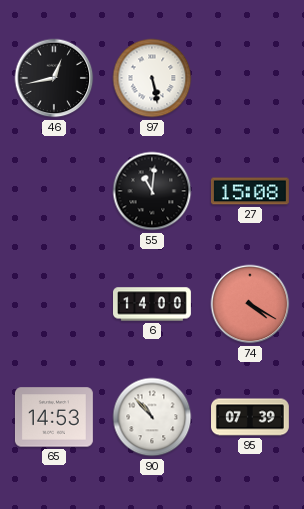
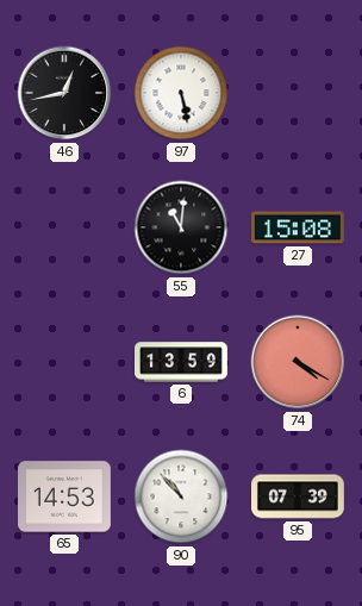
6: 14:00 -> 13:59
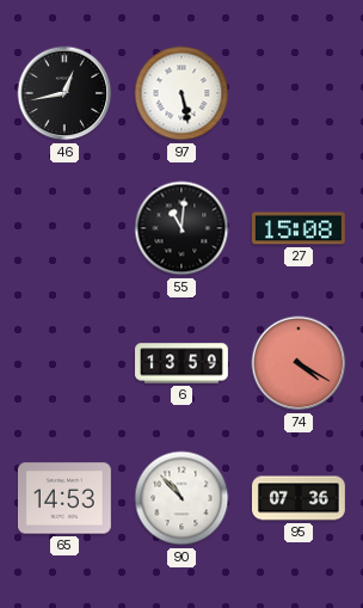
95: 07:39 -> 07:36
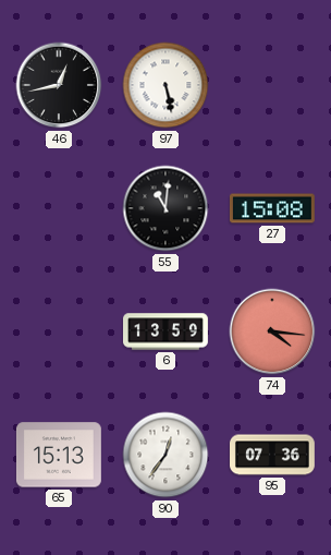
74: 4:20 -> 4:16
65: 14:53 -> 15:13
90: 10:53 -> 12:36
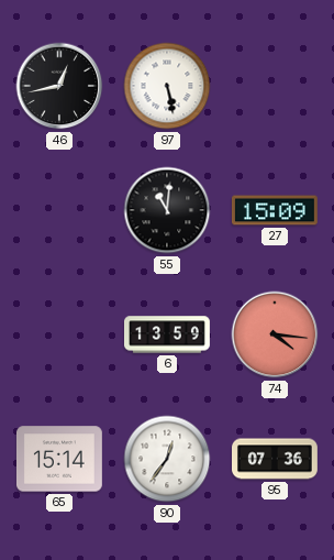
27: 15:08 -> 15:09
65: 15:13 -> 15:14
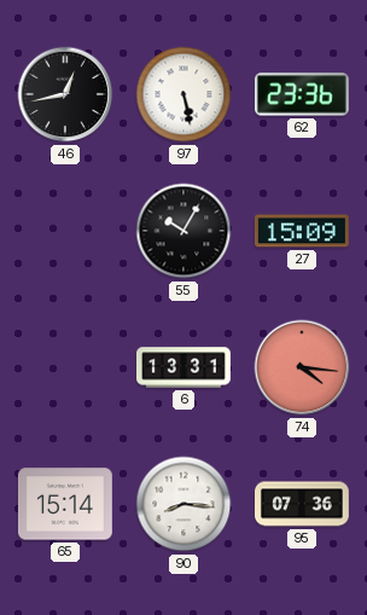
62: none -> 23:36
55: 11:01 -> 10:05
6: 13:59 -> 13:31
90: 12:36 -> 8:16
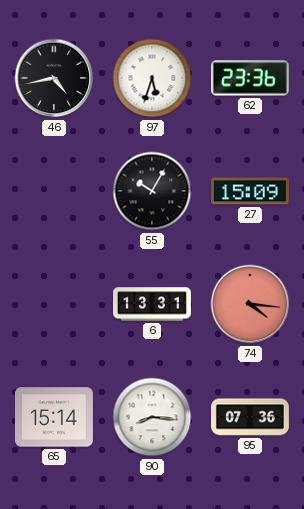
46: 12:43 -> 4:43
97: 5:28 -> 5:33
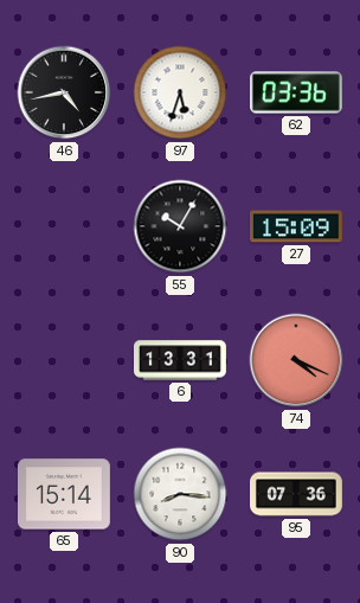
62: 23:36 -> 03:36
74: 4:16 -> 4:19
